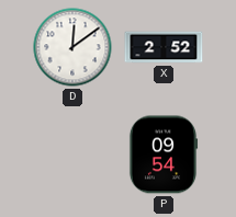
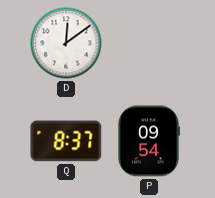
X: 2:52 -> none
Q: none -> 8:37
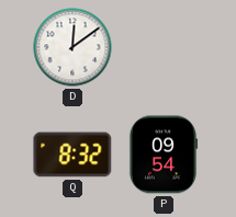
Q: 8:37 -> 8:32
